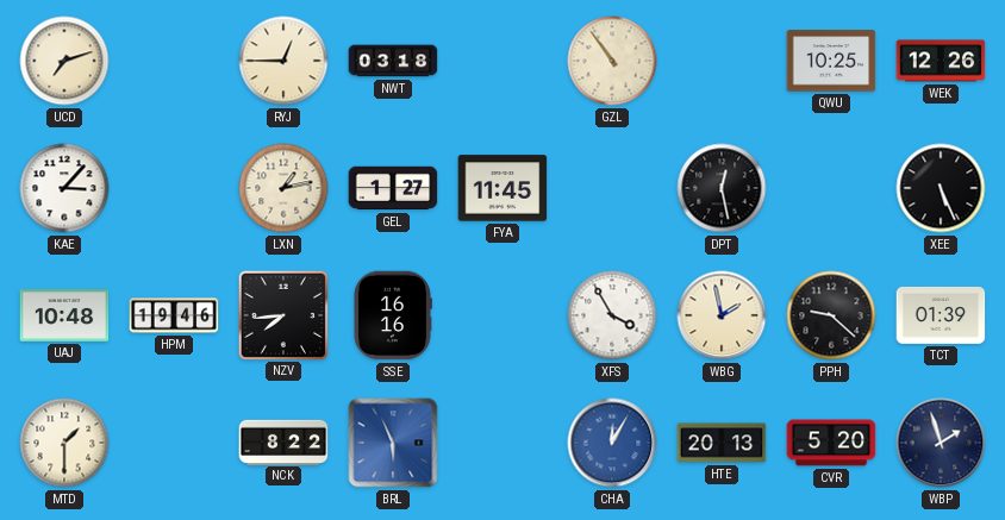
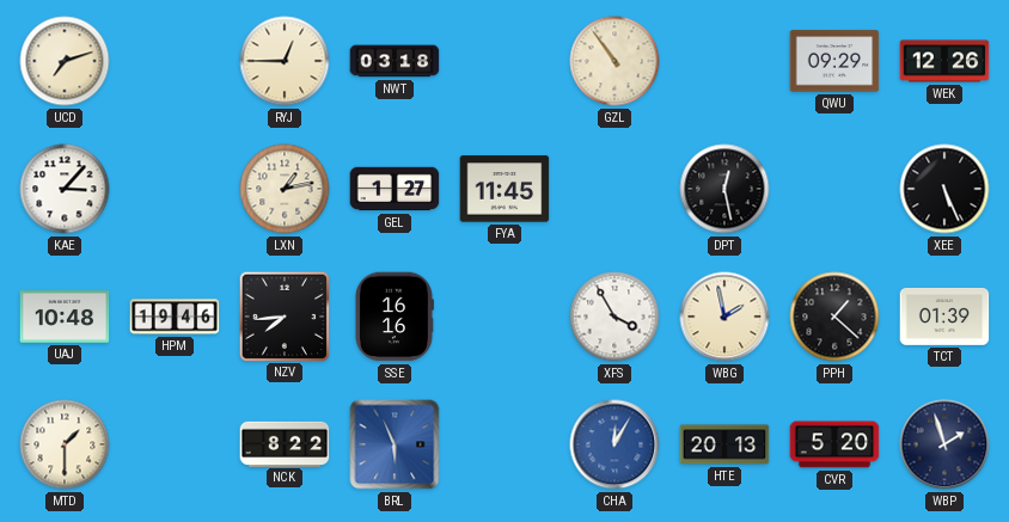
QWU: 10:25 -> 09:29
PPH: 9:22 -> 1:22
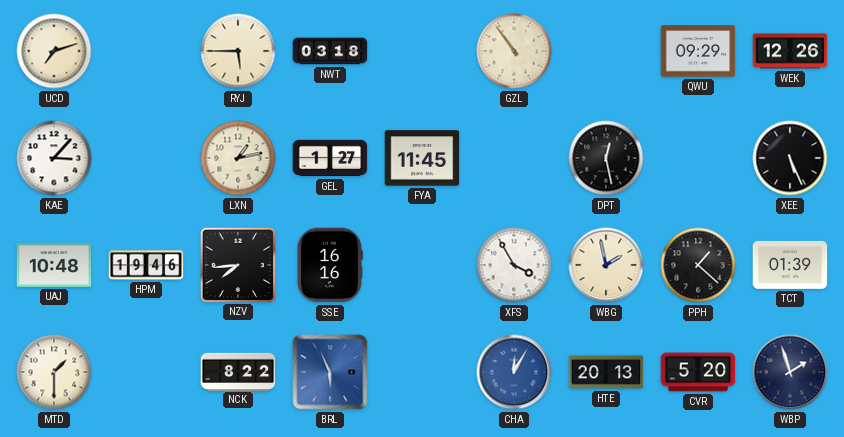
RYJ: 12:45 -> 5:45
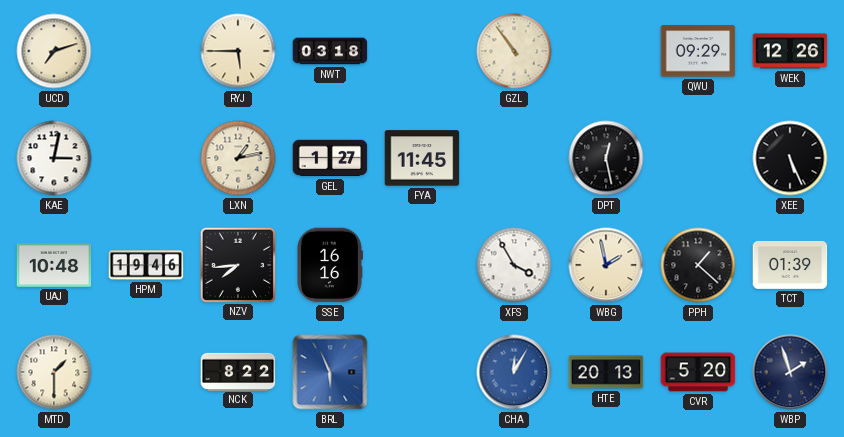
KAE: 3:07 -> 3:02
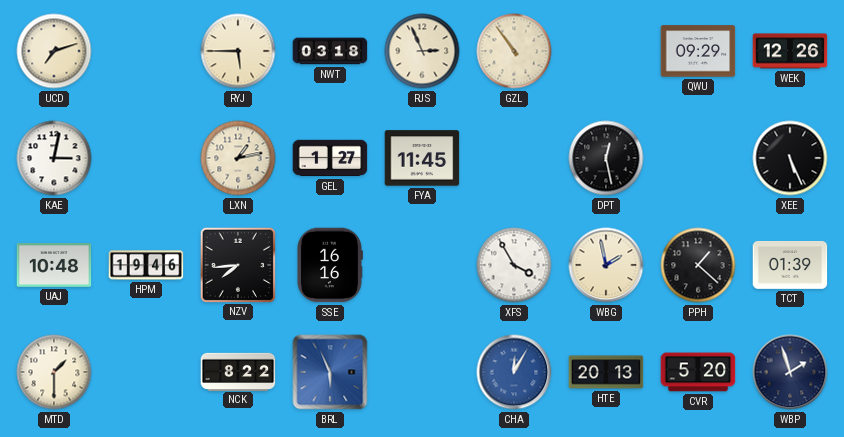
RJS: none -> 2:56
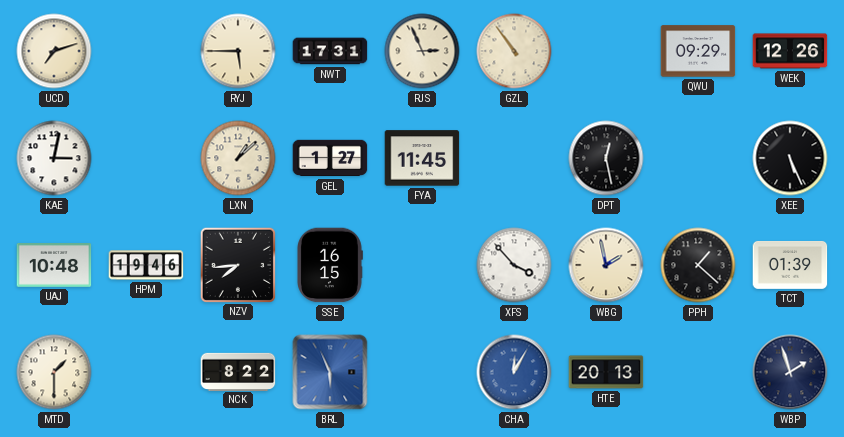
NWT: 03:18 -> 17:31
LXN: 1:13 -> 1:08
SSE: 16:16 -> 16:15
XFS: 3:55 -> 3:53
CVR: 5:20 -> none
